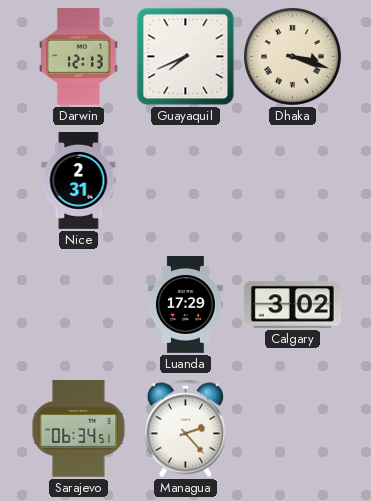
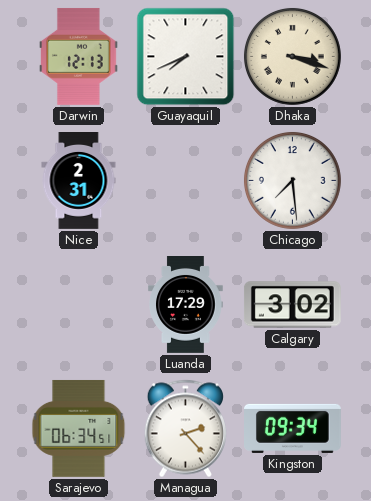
Chicago: none -> 7:29
Kingston: none -> 09:34
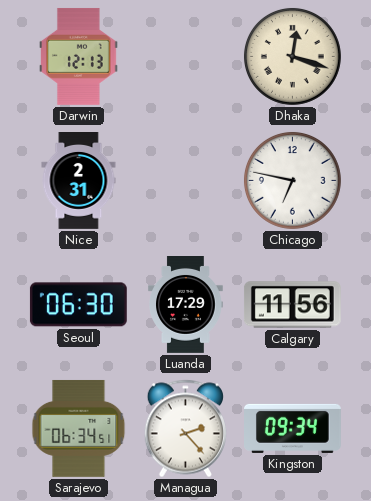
Guayaquil: 7:41 -> none
Dhaka: 3:18 -> 12:18
Chicago: 7:29 -> 6:47
Seoul: none -> 06:30
Calgary: 3:02 -> 11:56
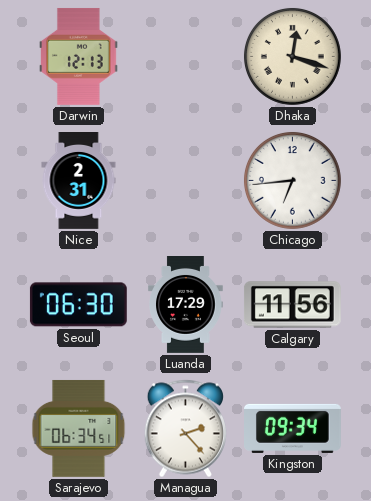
Chicago: 6:47 -> 6:44
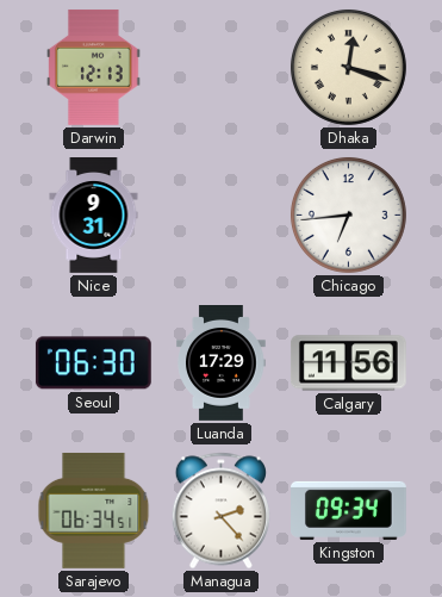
Nice: 2:31 -> 9:31
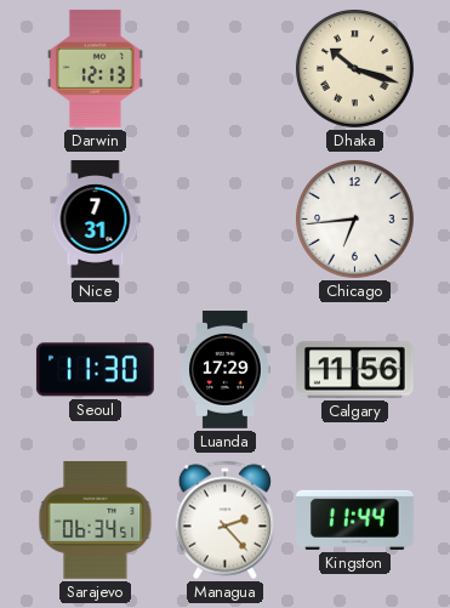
Dhaka: 12:18 -> 10:18
Nice: 9:31 -> 7:31
Seoul: 06:30 -> 11:30
Kingston: 09:34 -> 11:44
